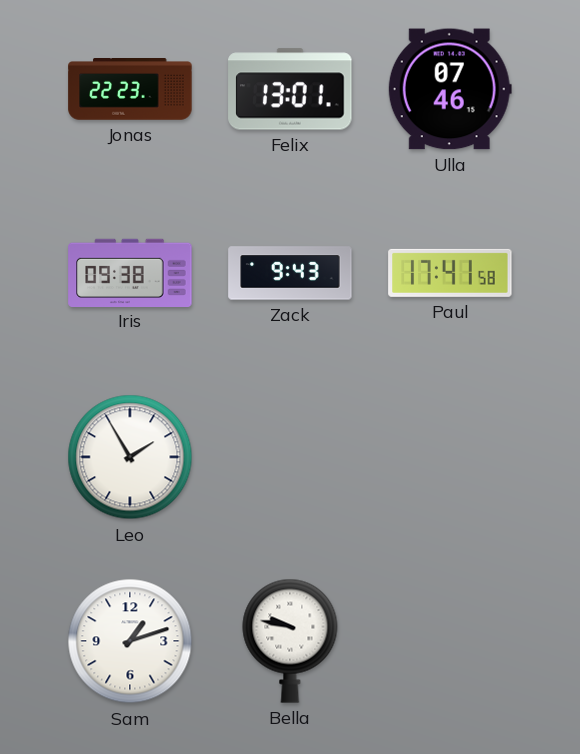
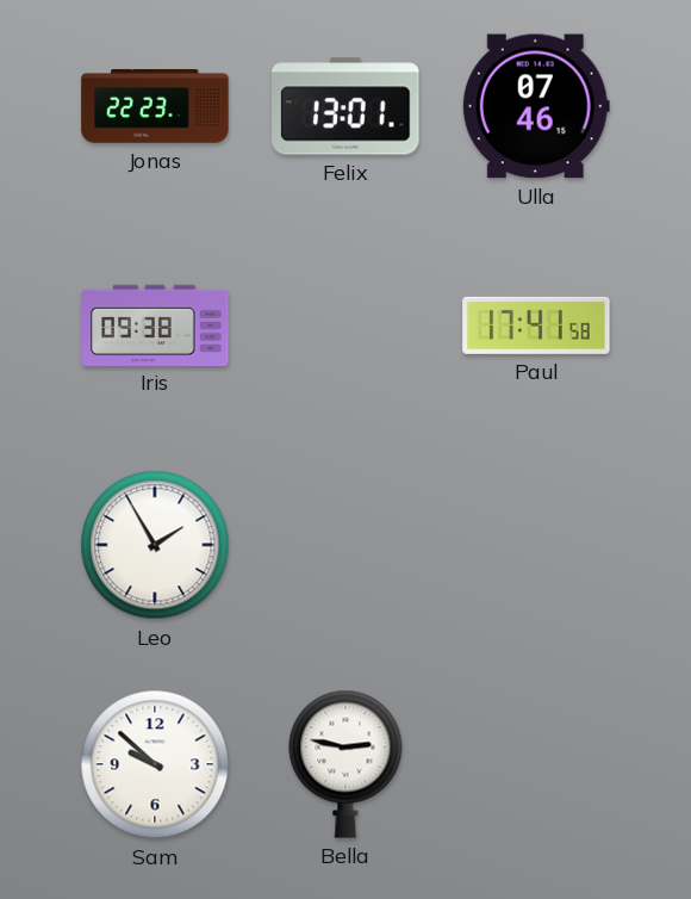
Zack: 9:43 -> none
Sam: 1:12 -> 9:52
Bella: 9:47 -> 2:47
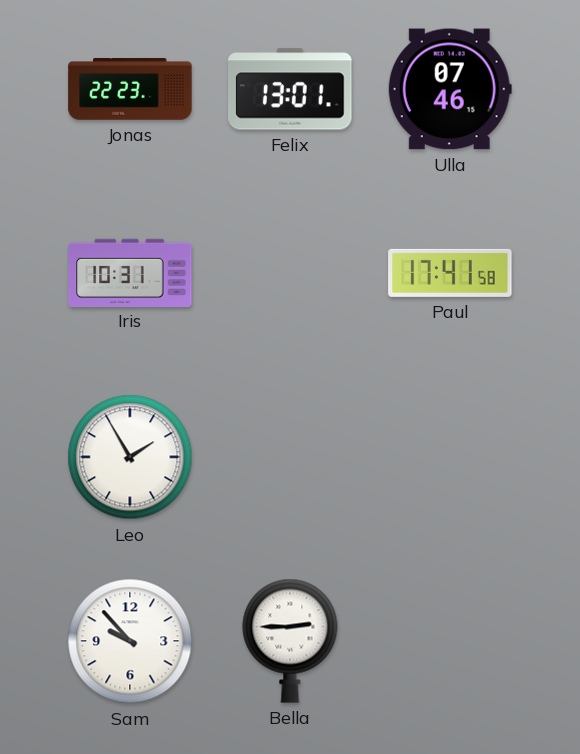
Iris: 09:38 -> 10:31
Sam: 9:52 -> 9:53
Bella: 2:47 -> 2:45
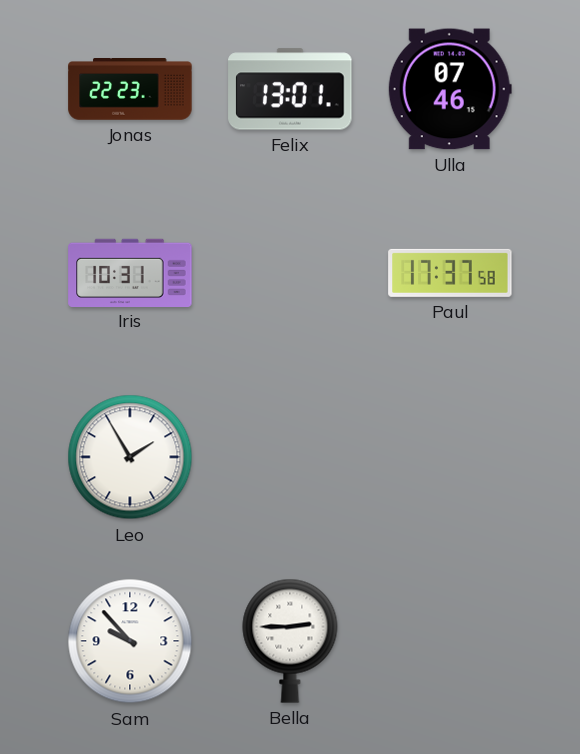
Paul: 17:41 -> 17:37
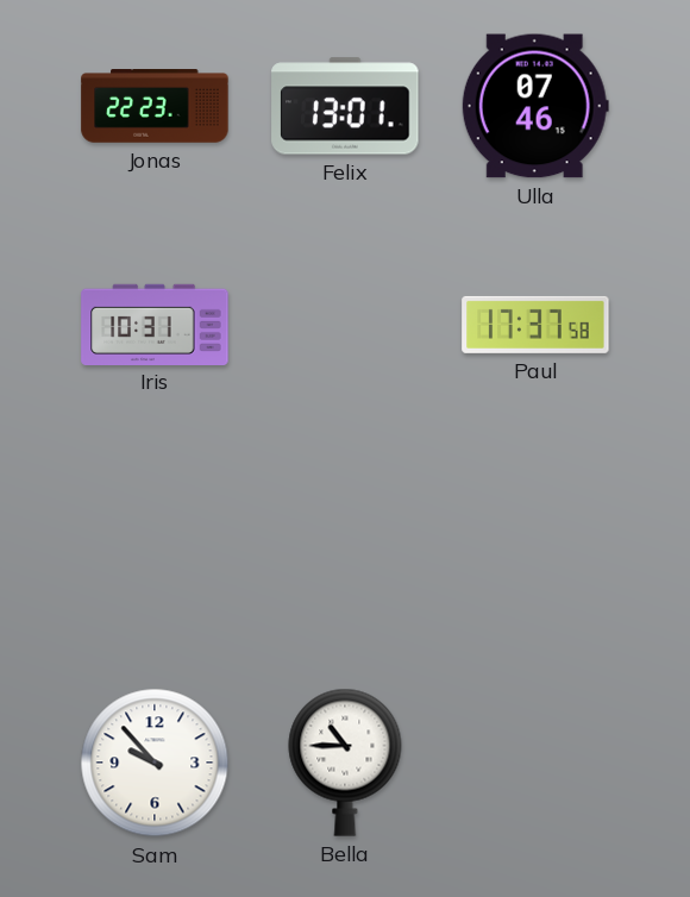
Leo: 1:55 -> none
Bella: 2:45 -> 10:45
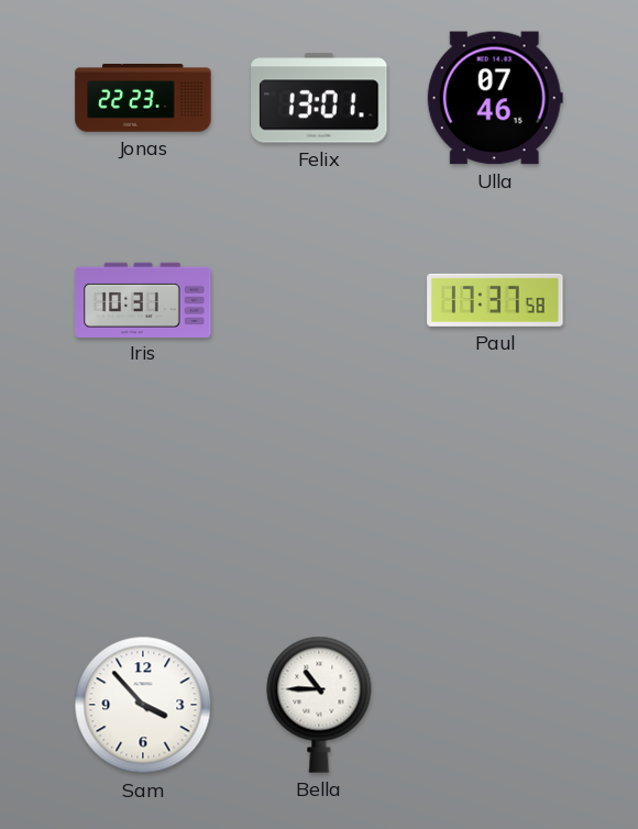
Sam: 9:53 -> 3:53
